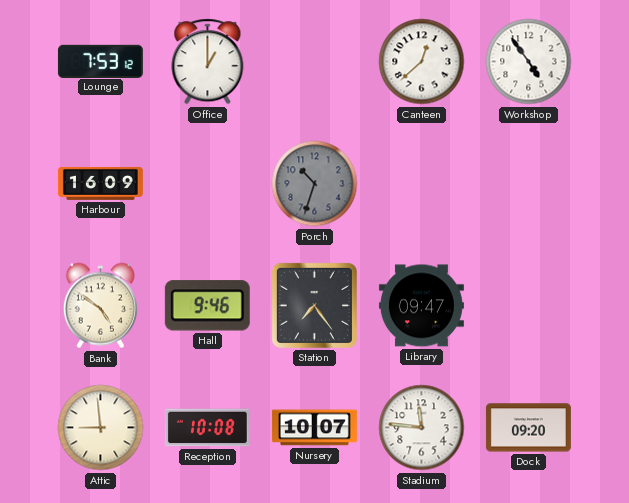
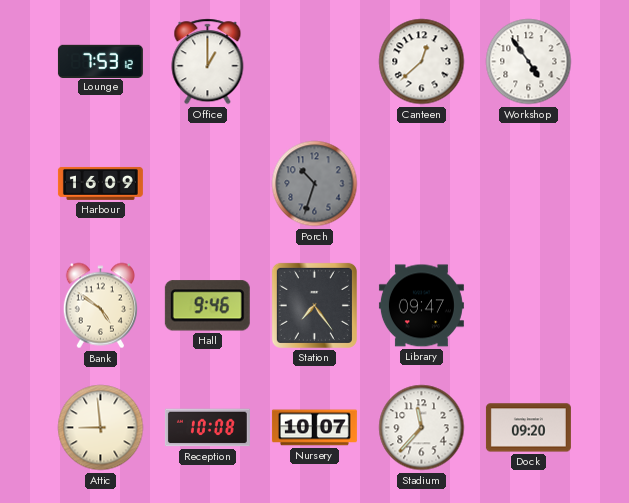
Stadium: 11:46 -> 11:37
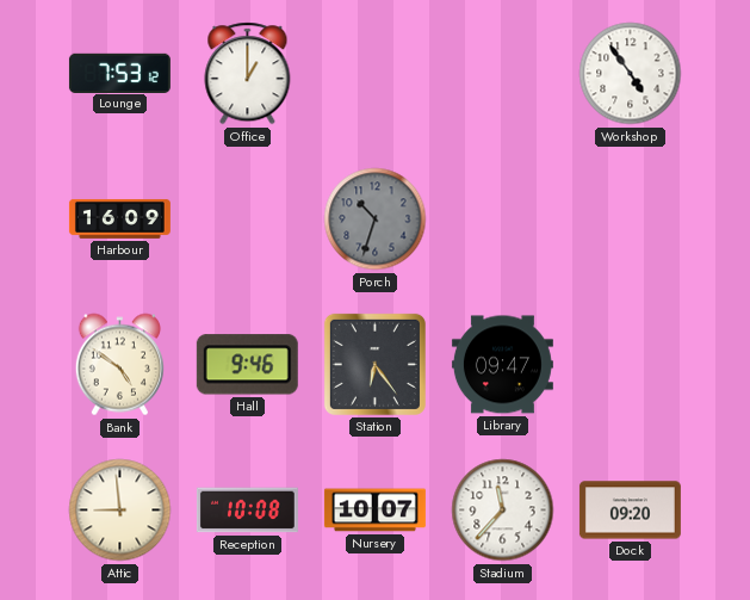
Canteen: 12:38 -> none
Station: 7:24 -> 6:24
